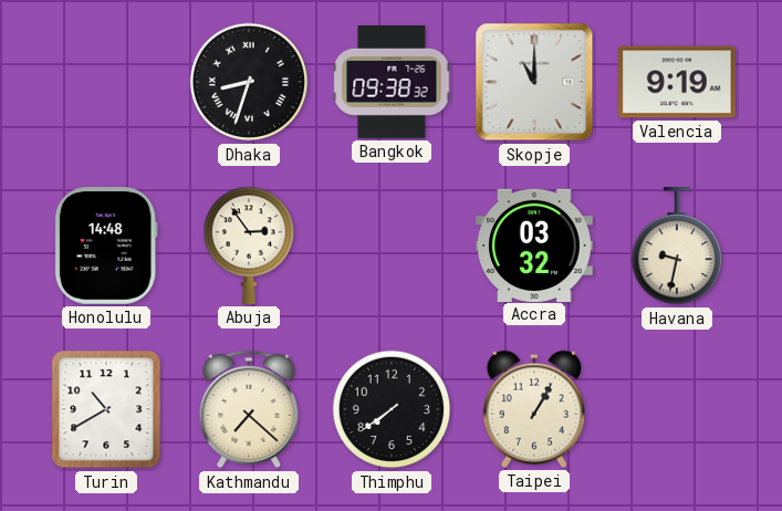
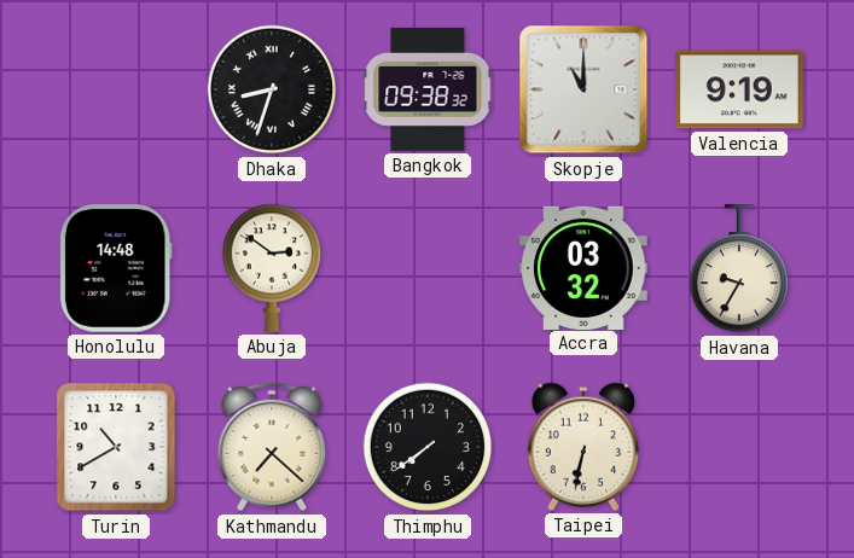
Abuja: 2:54 -> 2:51
Havana: 9:32 -> 9:35
Taipei: 1:05 -> 6:32
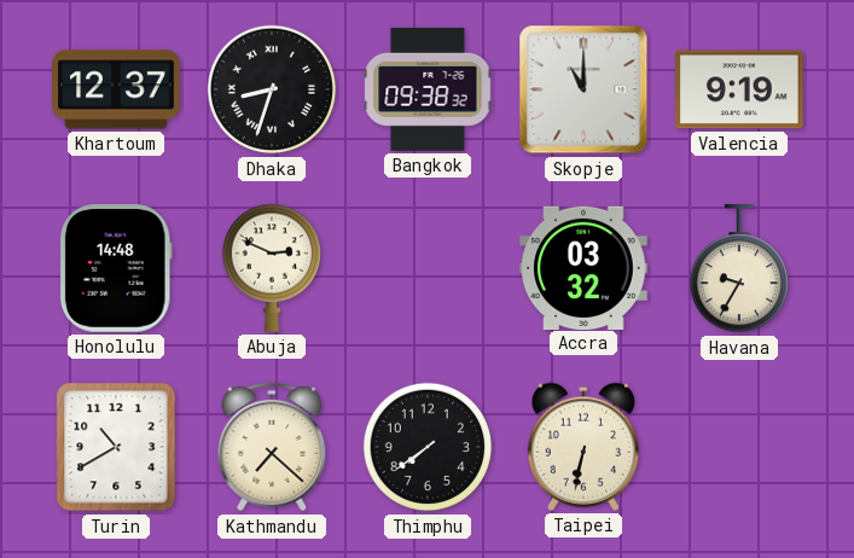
Khartoum: none -> 12:37
Abuja: 2:51 -> 2:49
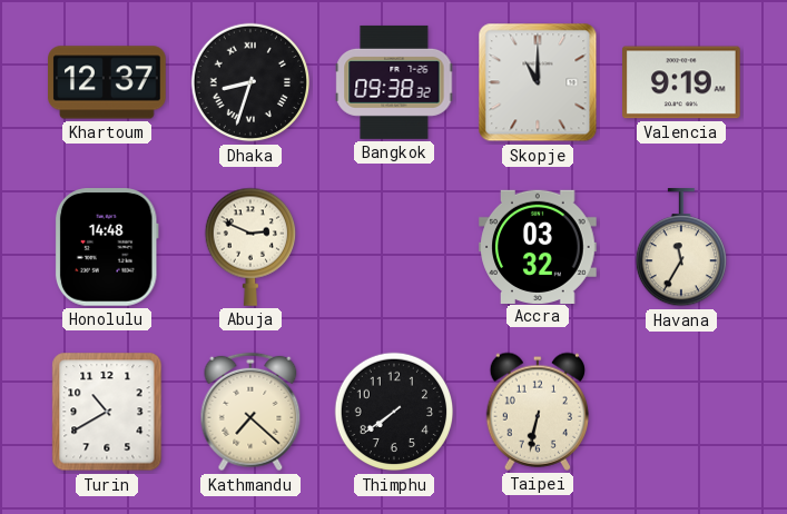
Havana: 9:35 -> 11:35
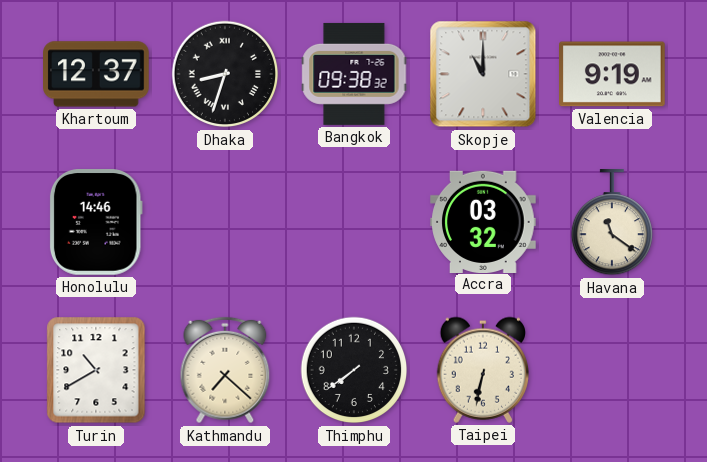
Honolulu: 14:48 -> 14:46
Abuja: 2:49 -> none
Havana: 11:35 -> 11:21
